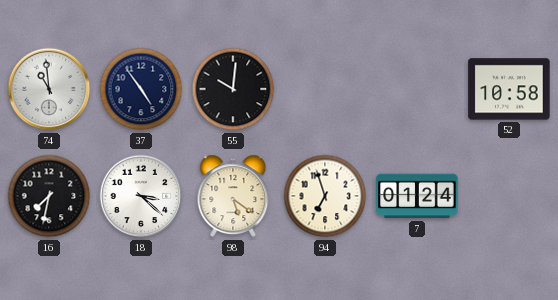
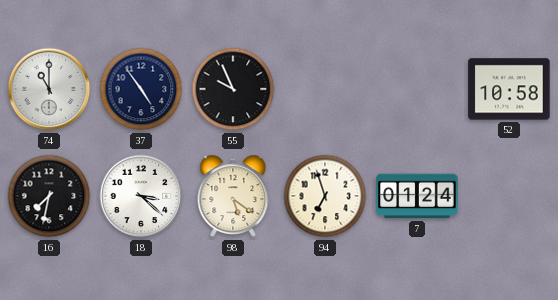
74: 10:59 -> 11:00
55: 10:01 -> 9:56
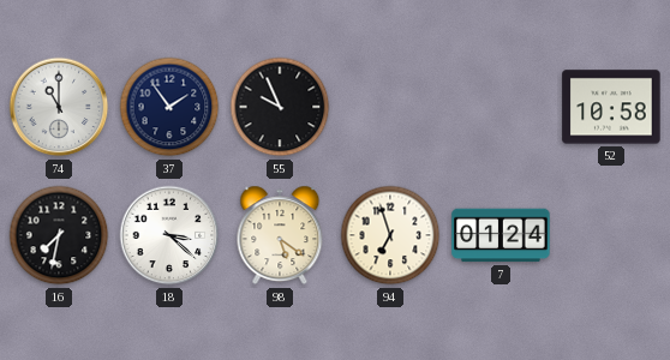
37: 4:54 -> 1:54
